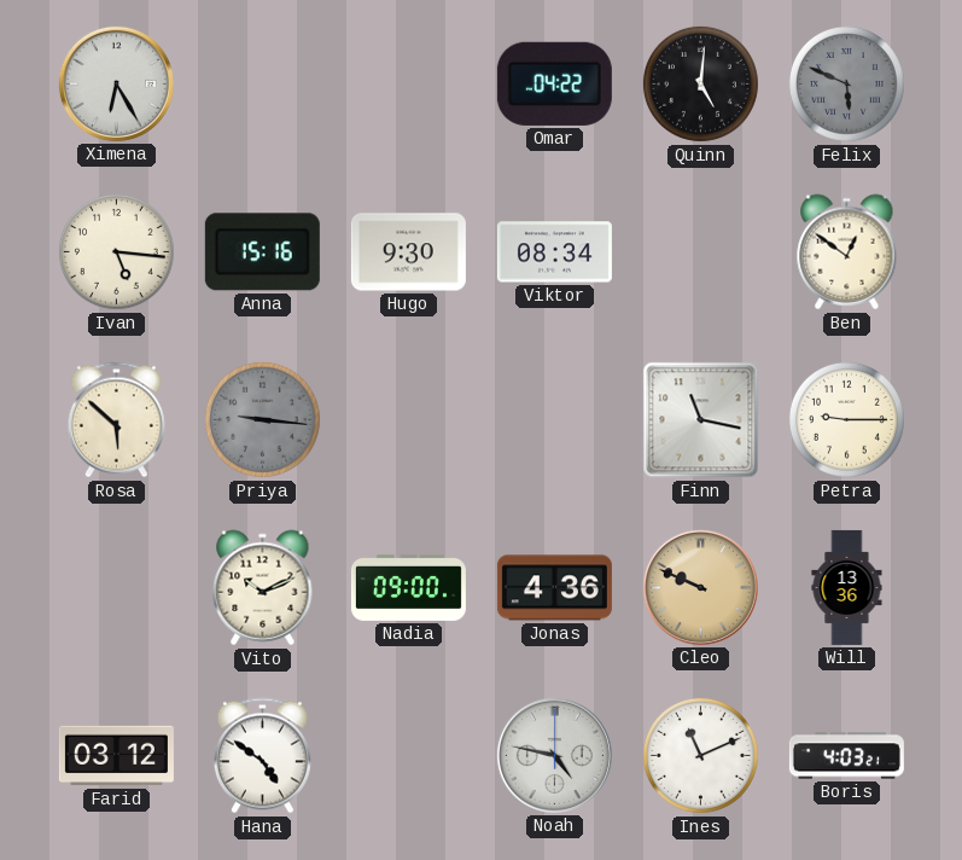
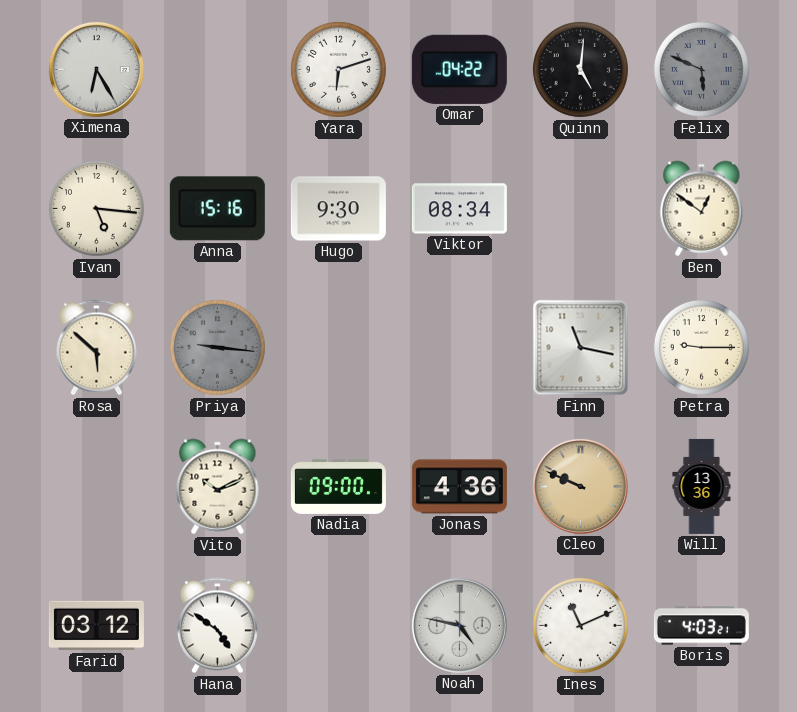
Yara: none -> 6:12
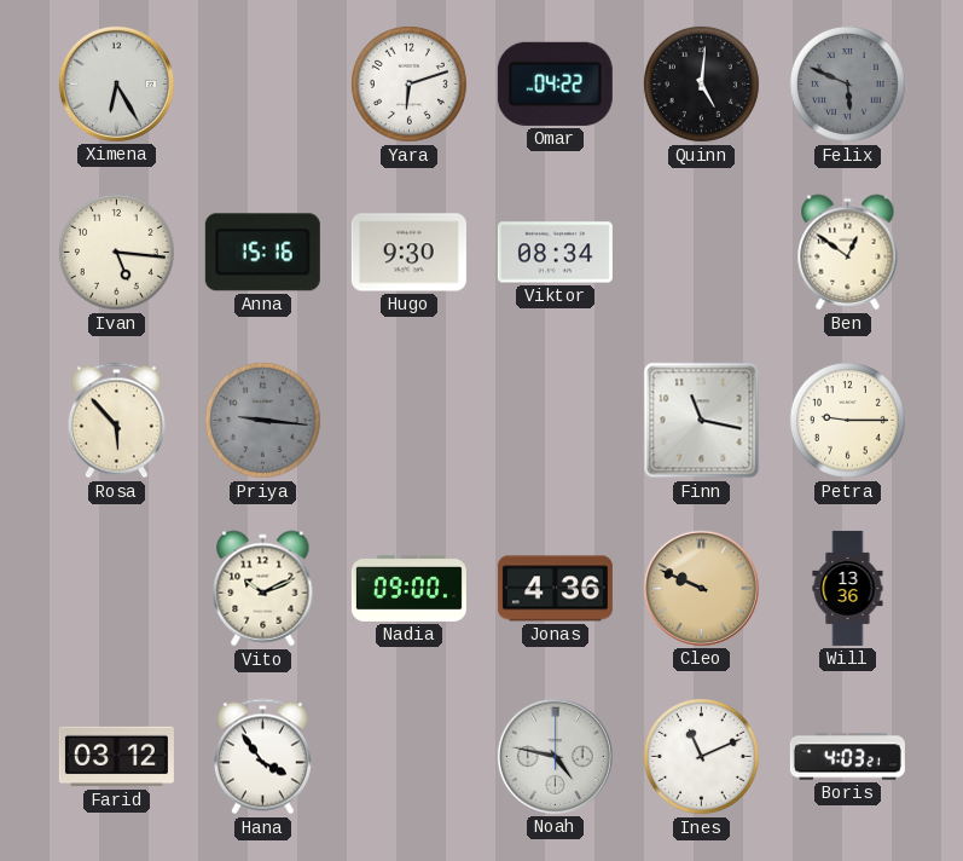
Rosa: 5:52 -> 5:53
Hana: 4:51 -> 3:54
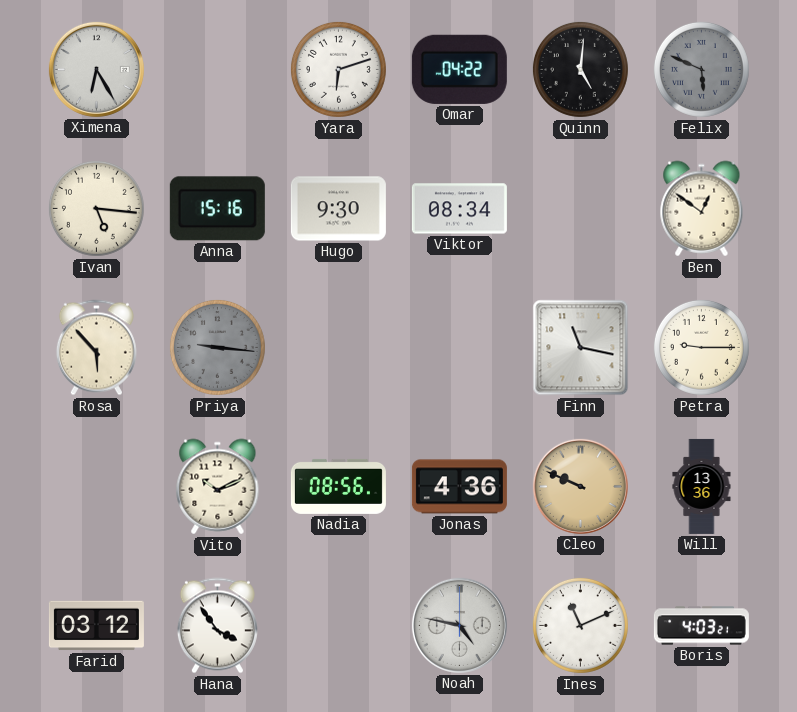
Nadia: 09:00 -> 08:56
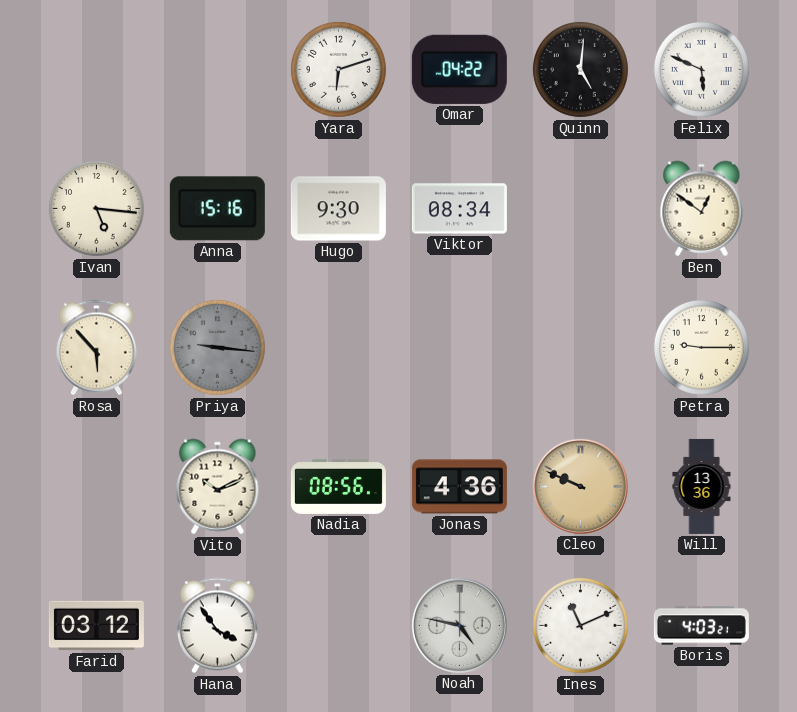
Ximena: 6:25 -> none
Felix dial: grey -> white
Finn: 11:17 -> none
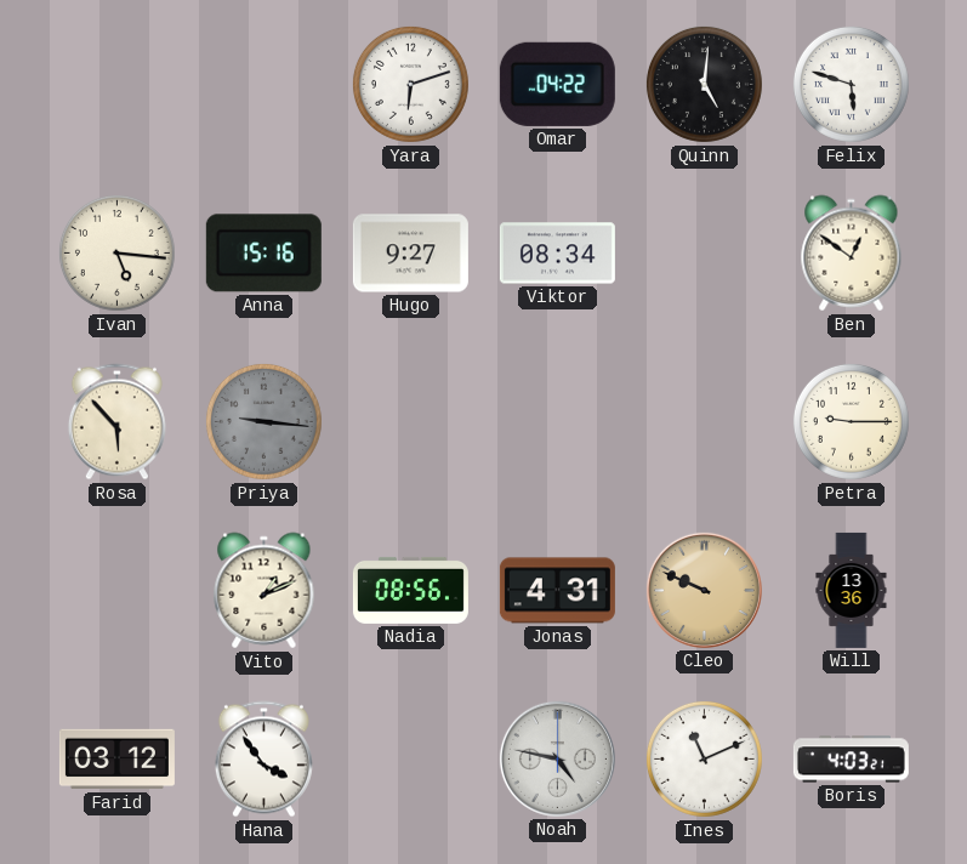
Felix: 5:49 -> 5:48
Hugo: 9:30 -> 9:27
Vito: 10:11 -> 1:11
Jonas: 4:36 -> 4:31
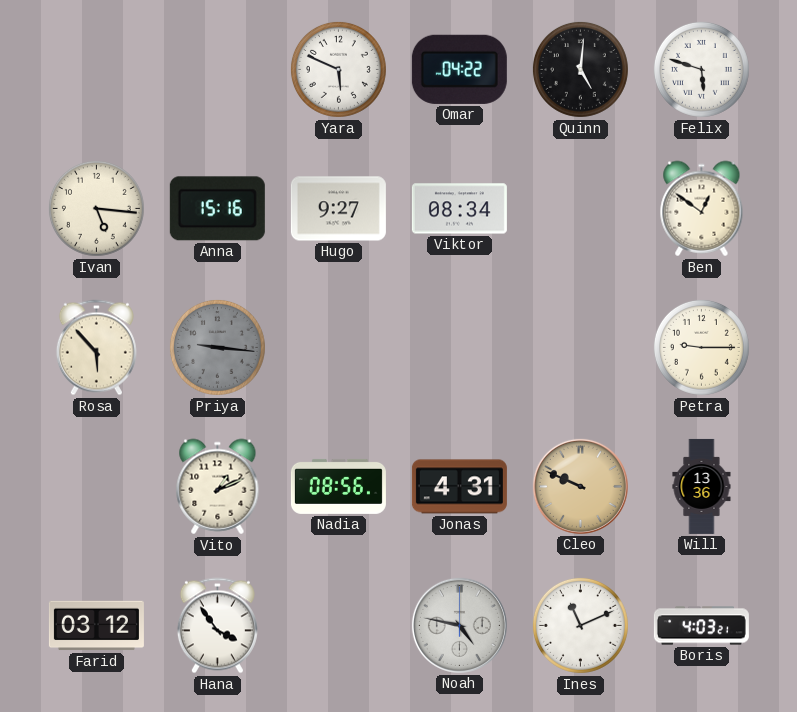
Yara: 6:12 -> 5:49
